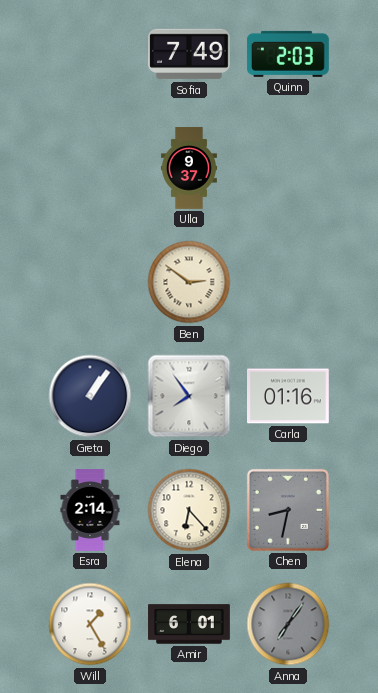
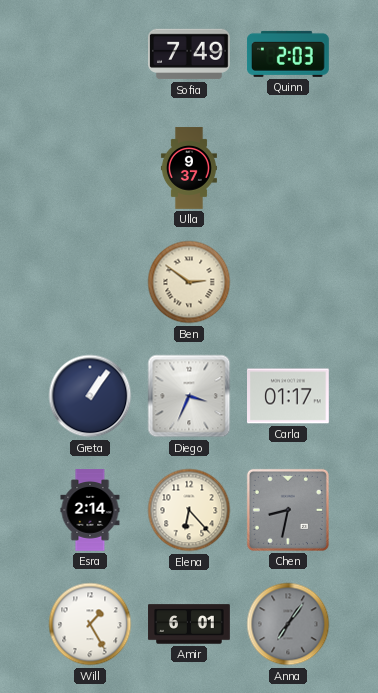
Diego: 7:54 -> 3:34
Carla: 01:16 -> 01:17
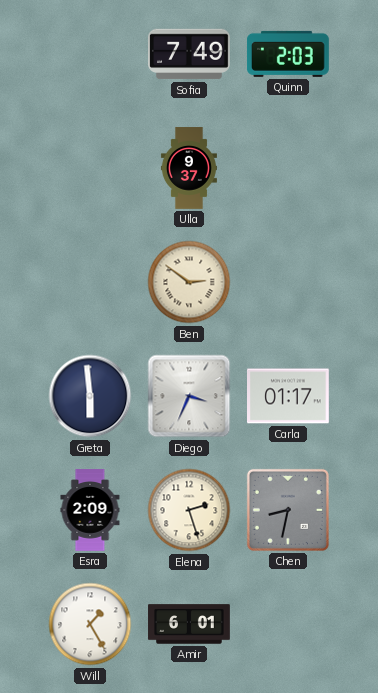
Greta: 1:06 -> 5:59
Esra: 2:14 -> 2:09
Elena: 6:23 -> 2:27
Anna: 7:06 -> none
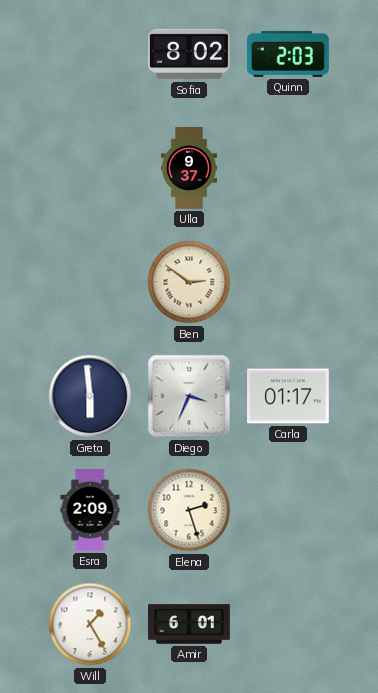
Sofia: 7:49 -> 8:02
Chen: 8:32 -> none
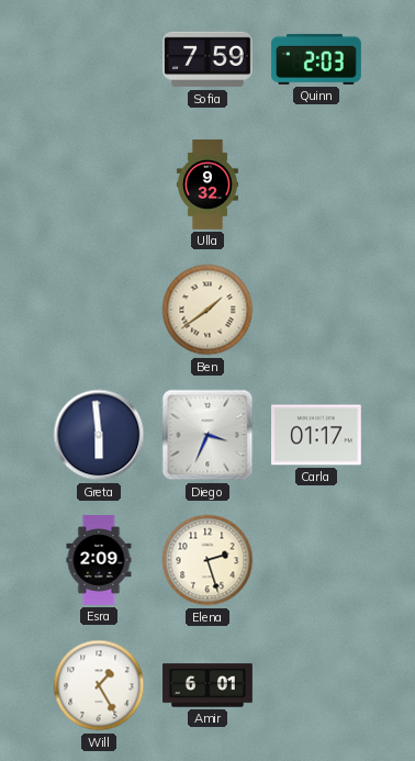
Sofia: 8:02 -> 7:59
Ulla: 9:37 -> 9:32
Ben: 2:51 -> 1:39
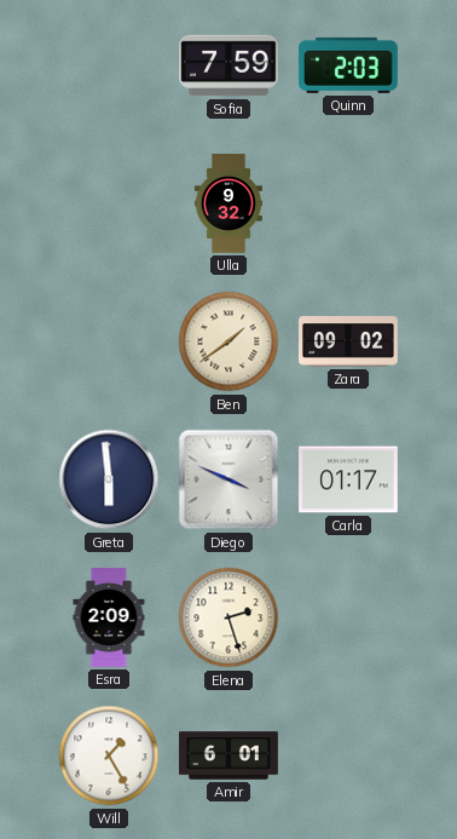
Zara: none -> 09:02
Diego: 3:34 -> 3:49
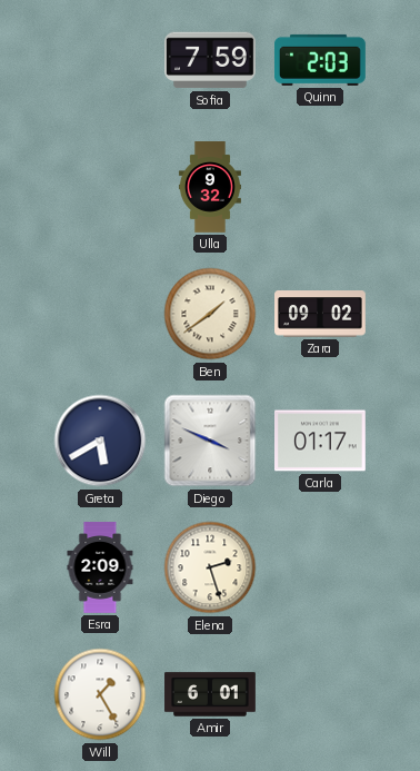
Greta: 5:59 -> 5:40
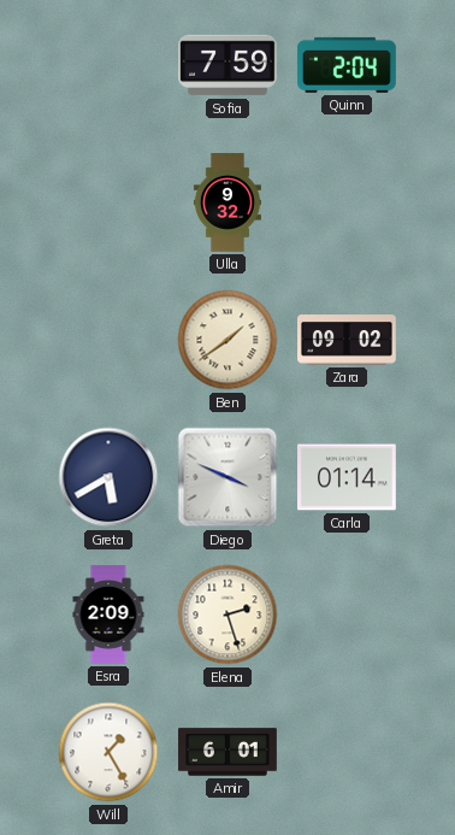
Quinn: 2:03 -> 2:04
Carla: 01:17 -> 01:14
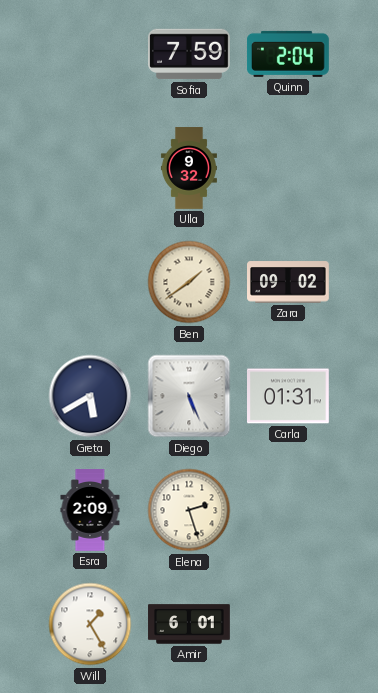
Diego: 3:49 -> 5:26
Carla: 01:14 -> 01:31
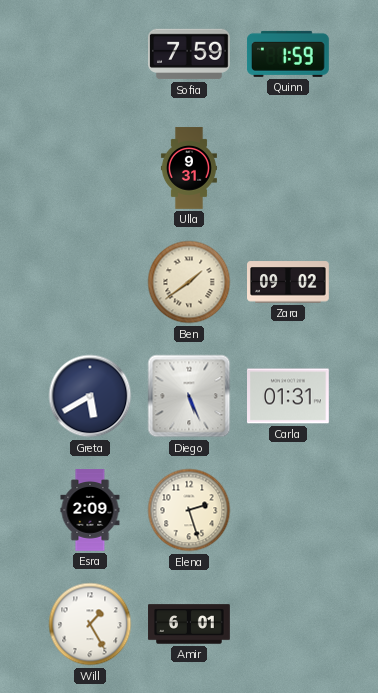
Quinn: 2:04 -> 1:59
Ulla: 9:32 -> 9:31
